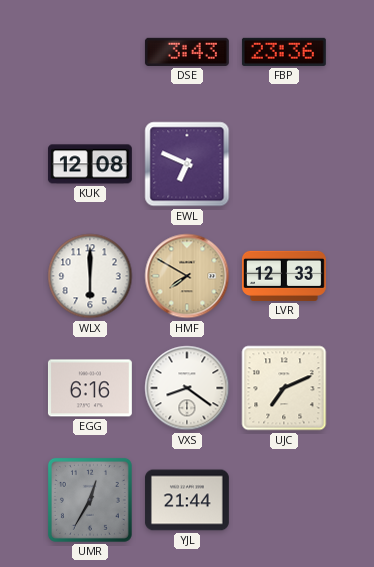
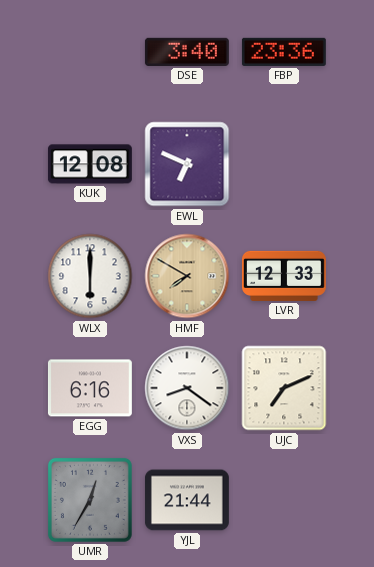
DSE: 3:43 -> 3:40
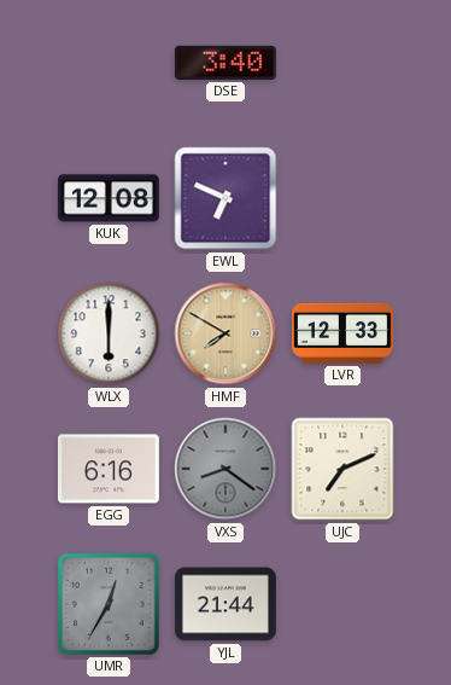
FBP: 23:36 -> none
VXS dial: white -> grey
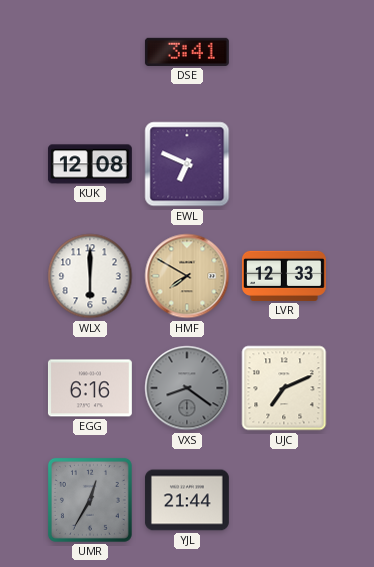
DSE: 3:40 -> 3:41
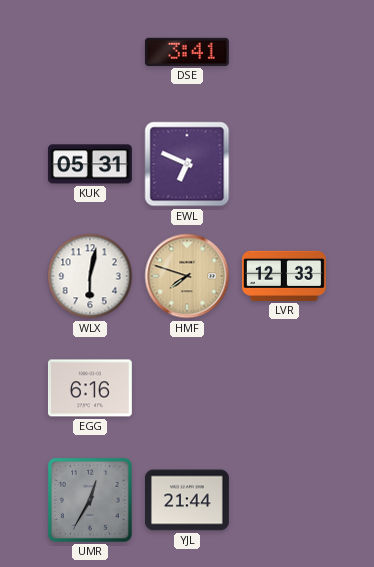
KUK: 12:08 -> 05:31
WLX: 6:00 -> 6:02
HMF: 7:50 -> 7:48
VXS: 8:21 -> none
UJC: 7:11 -> none
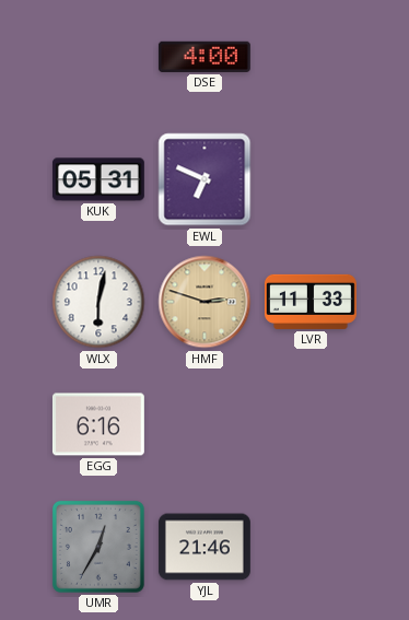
DSE: 3:41 -> 4:00
HMF: 7:48 -> 2:48
LVR: 12:33 -> 11:33
YJL: 21:44 -> 21:46
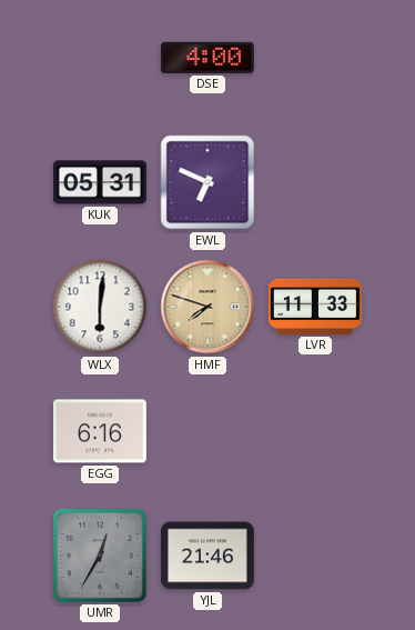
WLX: 6:02 -> 6:01
HMF: 2:48 -> 7:48
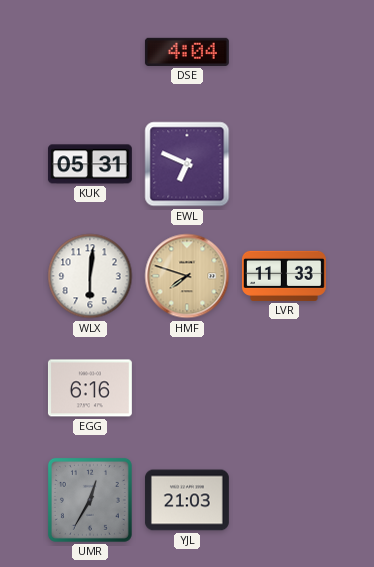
DSE: 4:00 -> 4:04
YJL: 21:46 -> 21:03
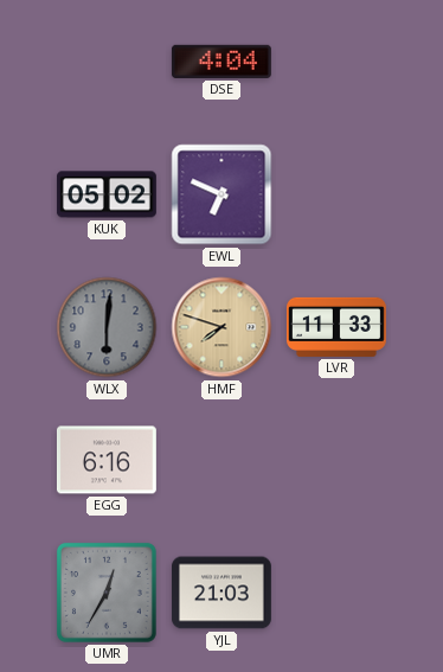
KUK: 05:31 -> 05:02
WLX dial: white -> grey
